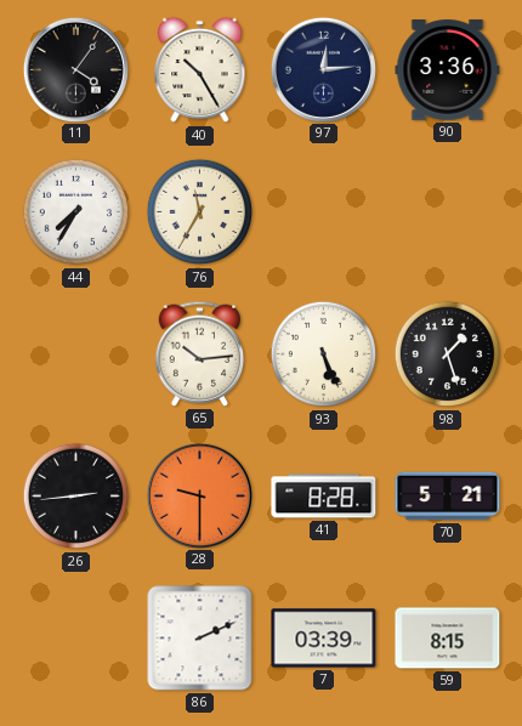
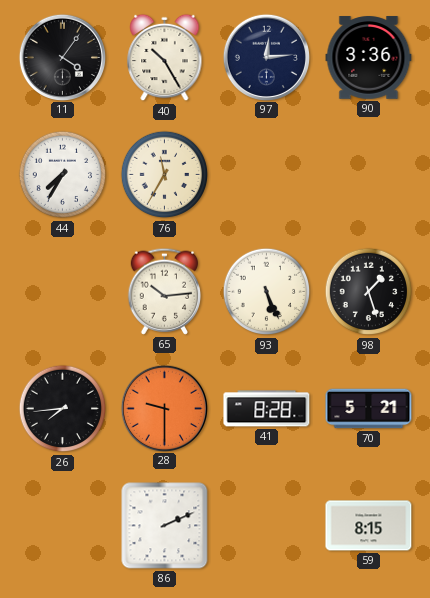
26: 2:44 -> 7:44
7: 03:39 -> none
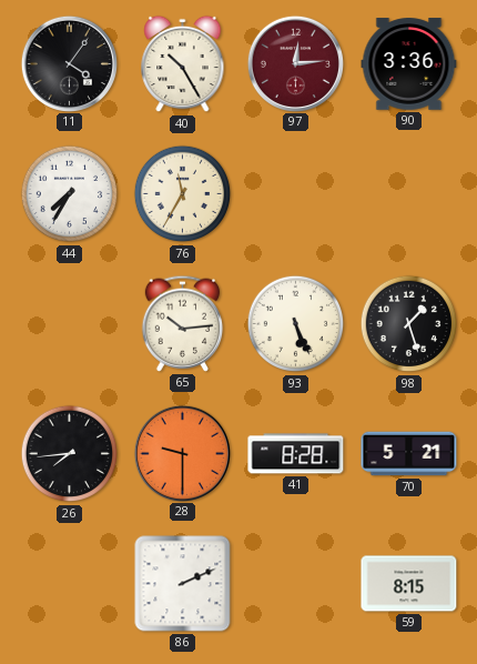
97 dial: navy -> burgundy
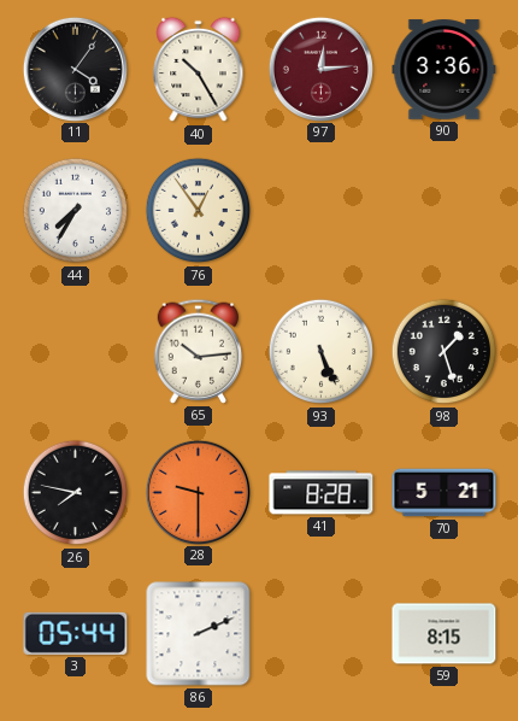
76: 11:35 -> 12:54
26: 7:44 -> 7:47
3: none -> 05:44
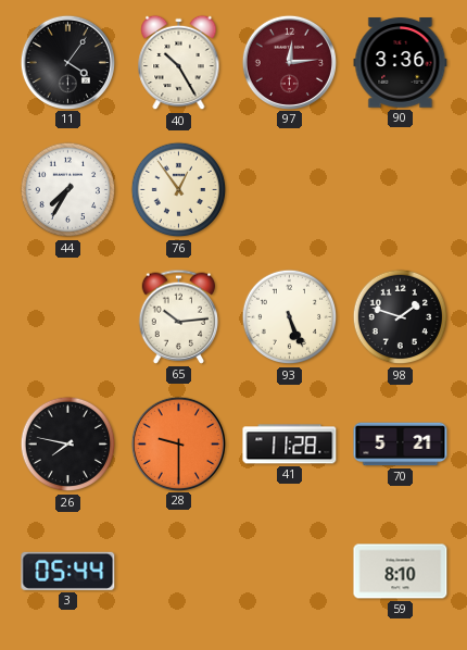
98: 1:27 -> 1:48
41: 8:28 -> 11:28
86: 2:11 -> none
59: 8:15 -> 8:10
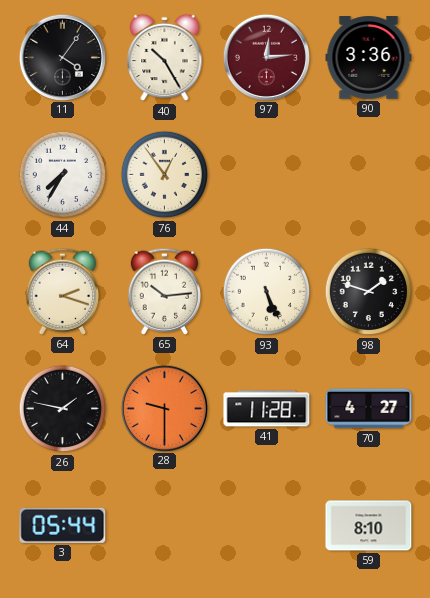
64: none -> 2:18
26: 7:47 -> 1:47
70: 5:21 -> 4:27
